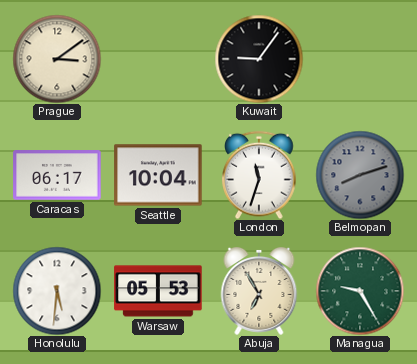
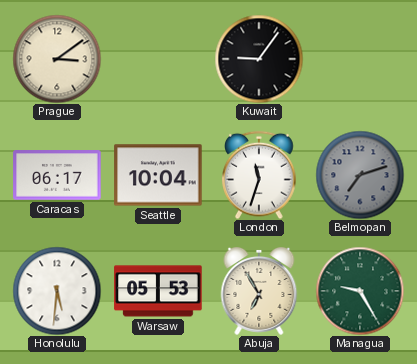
Belmopan: 8:12 -> 7:12
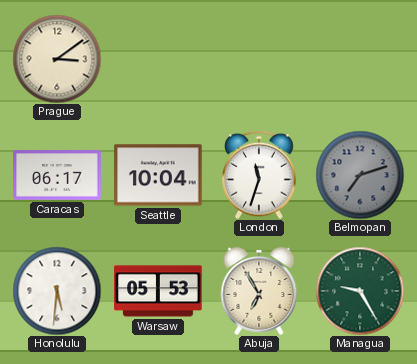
Kuwait: 9:06 -> none
